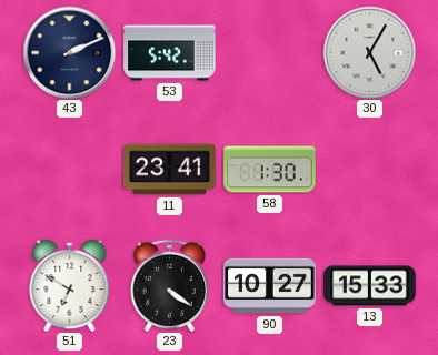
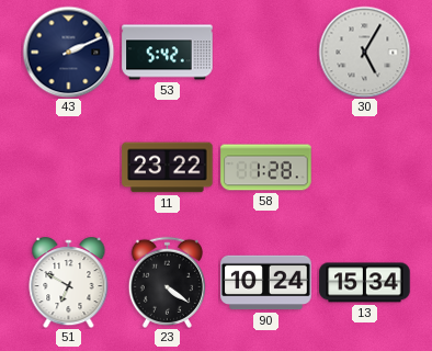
11: 23:41 -> 23:22
58: 1:30 -> 1:28
90: 10:27 -> 10:24
13: 15:33 -> 15:34
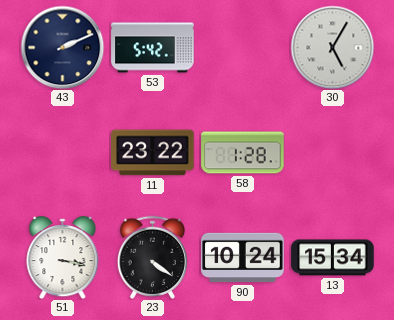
51: 6:50 -> 3:17
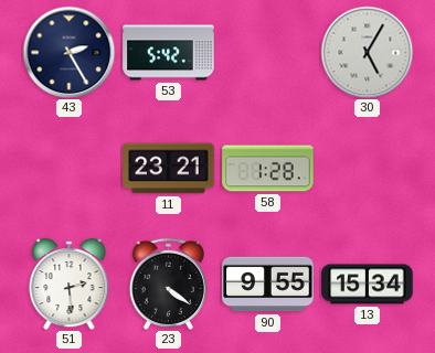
43: 2:11 -> 2:25
11: 23:22 -> 23:21
51: 3:17 -> 2:29
90: 10:24 -> 9:55
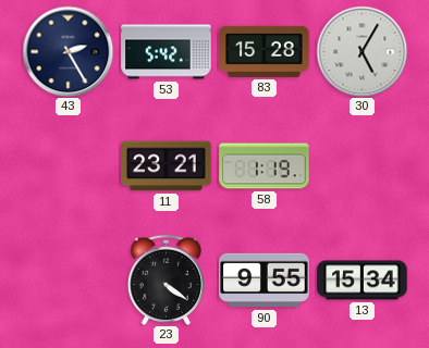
83: none -> 15:28
58: 1:28 -> 1:19
51: 2:29 -> none
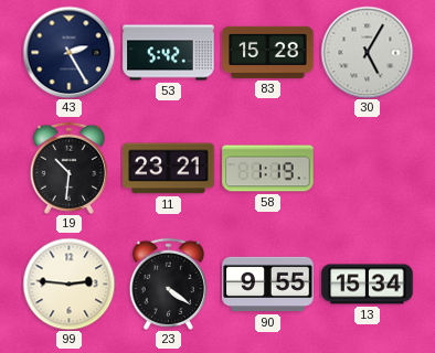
19: none -> 10:31
99: none -> 2:46
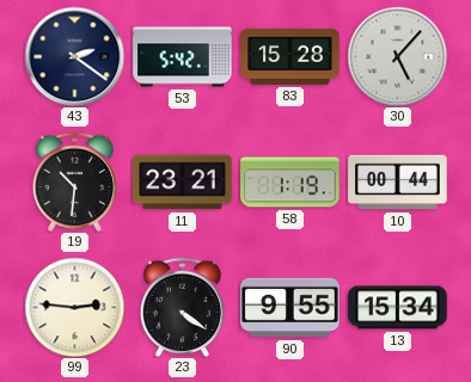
43: 2:25 -> 2:21
30: 5:05 -> 5:07
10: none -> 00:44
